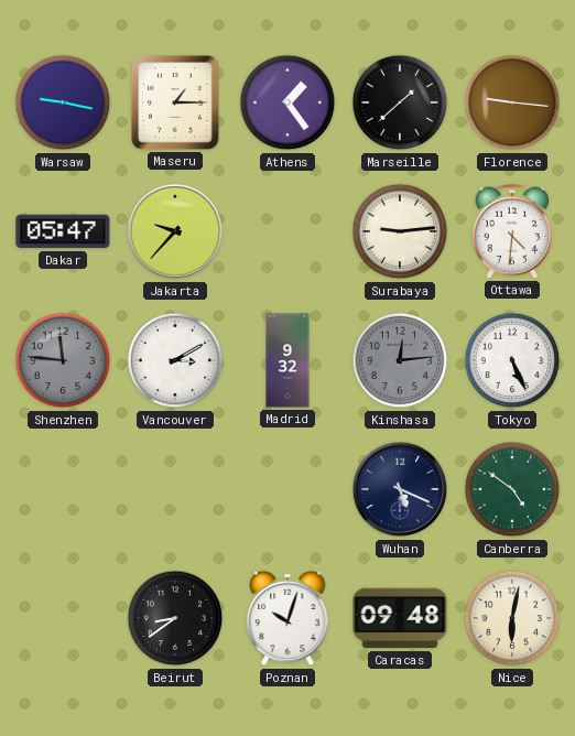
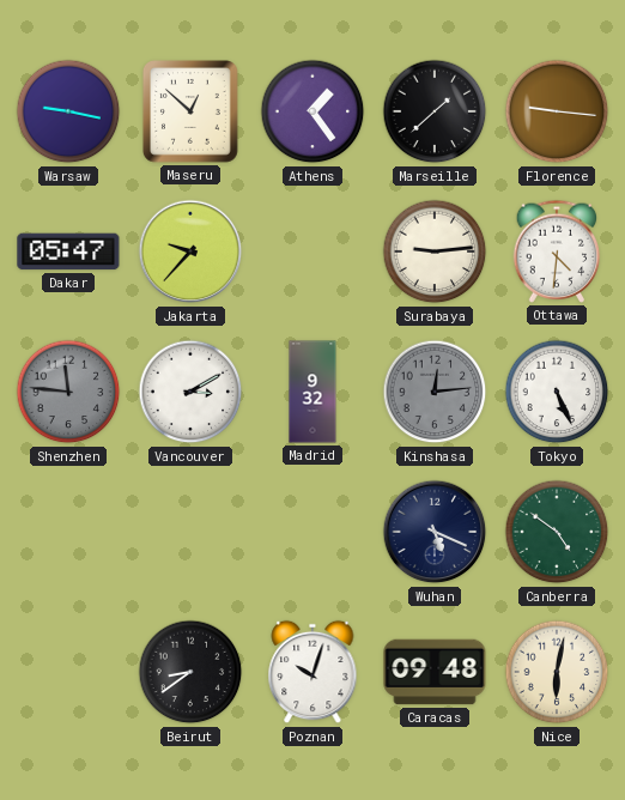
Maseru: 1:15 -> 12:52
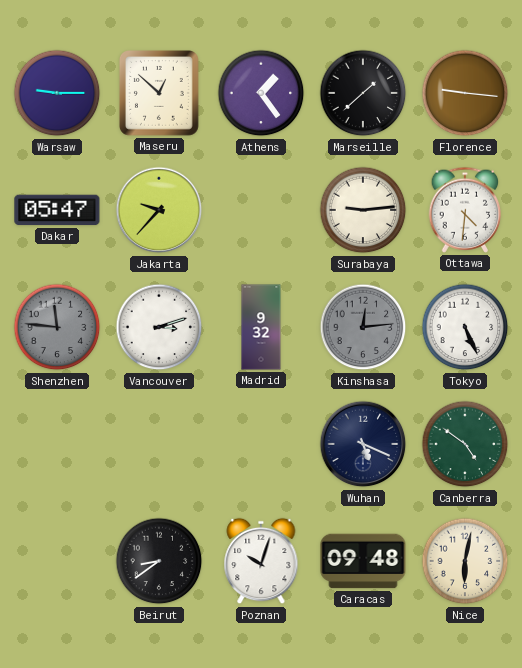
Warsaw: 9:17 -> 9:15
Vancouver: 3:10 -> 3:12
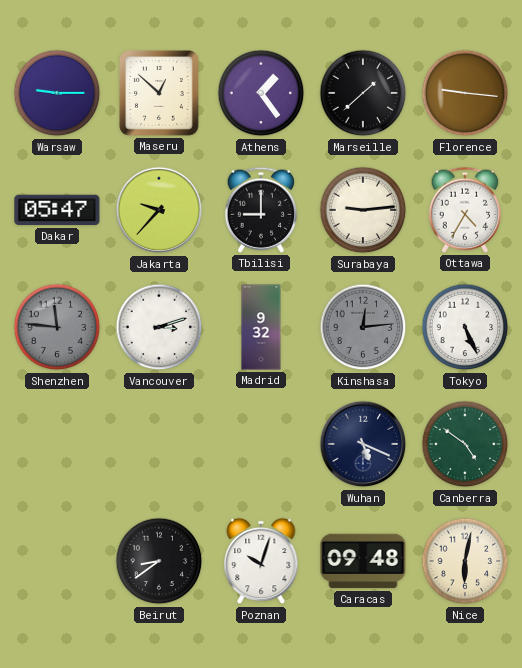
Tbilisi: none -> 9:00
Ottawa: 4:31 -> 4:35
